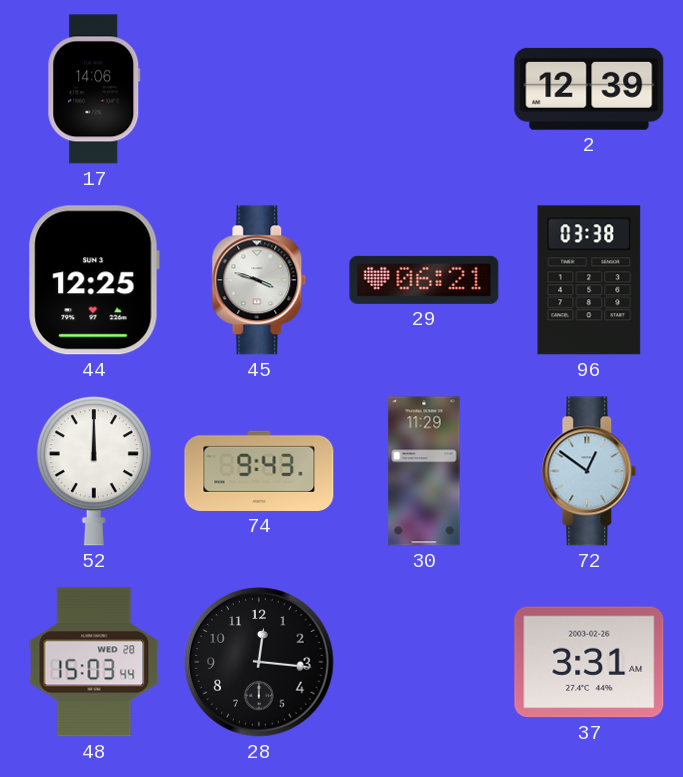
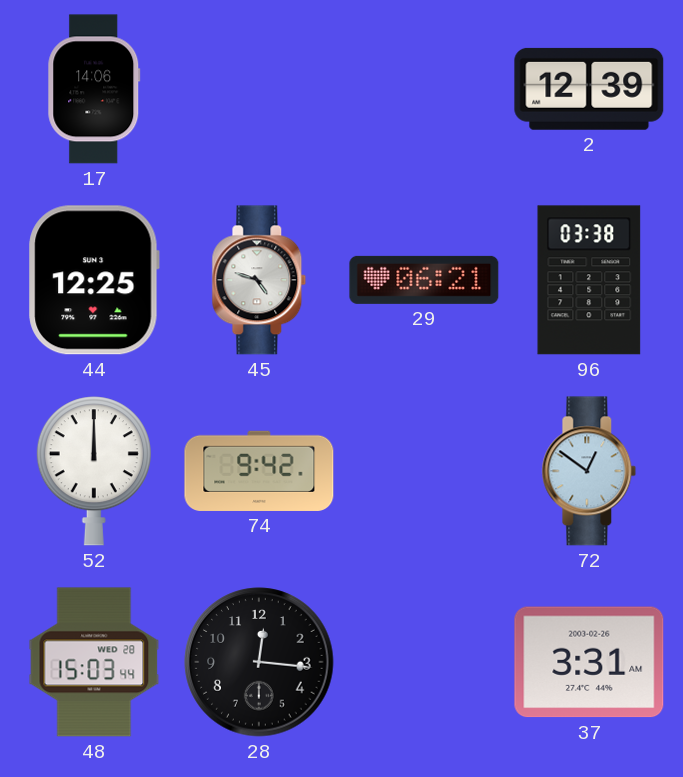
45: 3:48 -> 4:48
74: 9:43 -> 9:42
30: 11:29 -> none
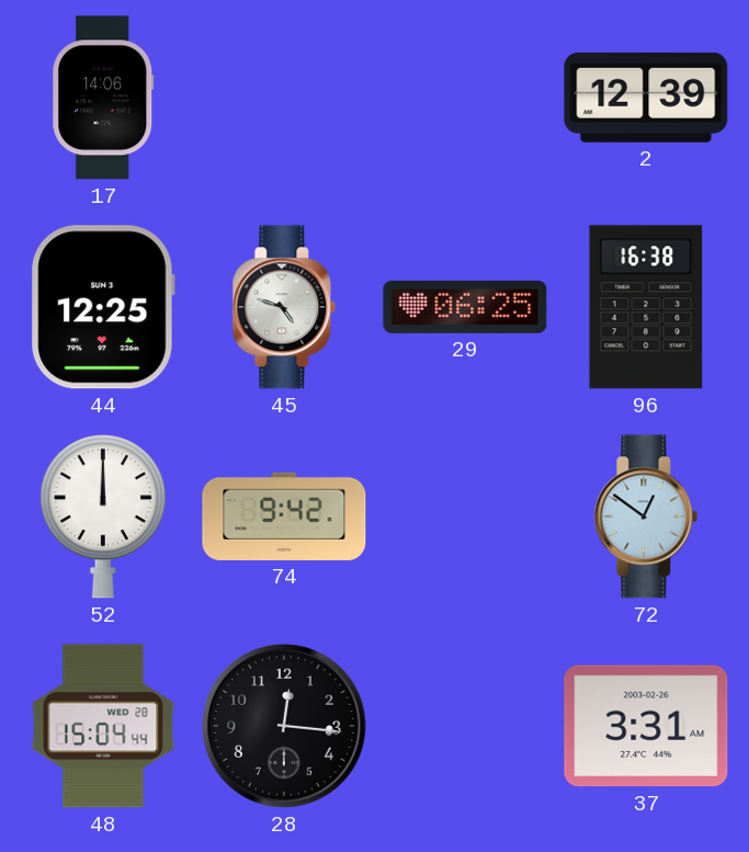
29: 06:21 -> 06:25
96: 03:38 -> 16:38
48: 15:03 -> 15:04
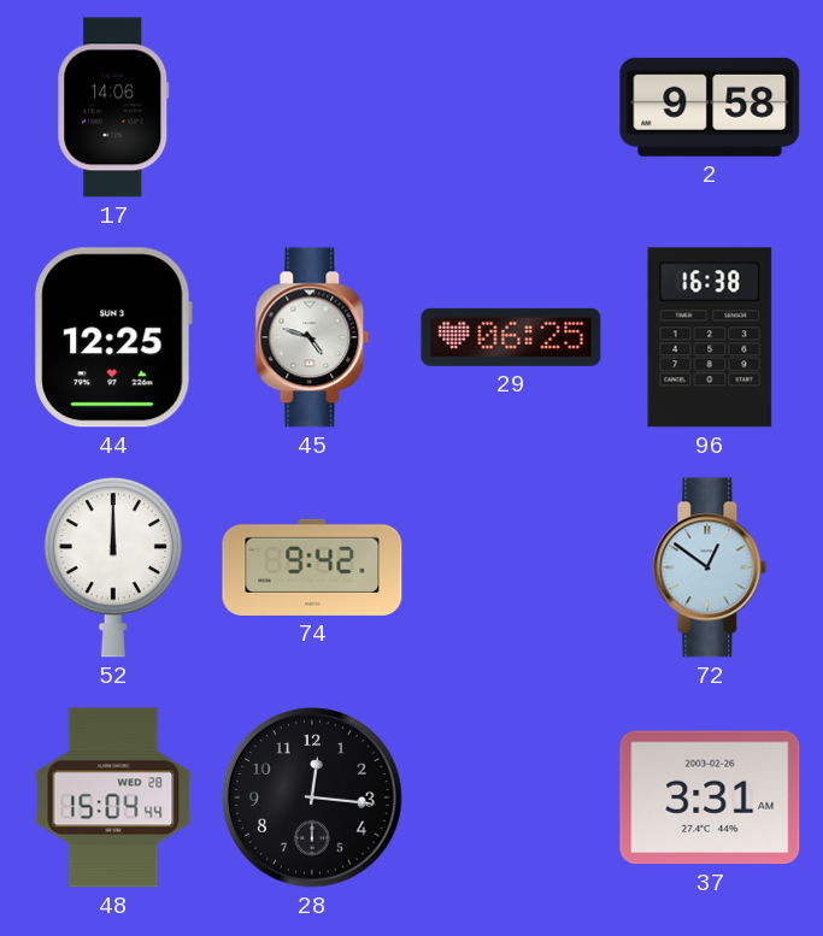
2: 12:39 -> 9:58
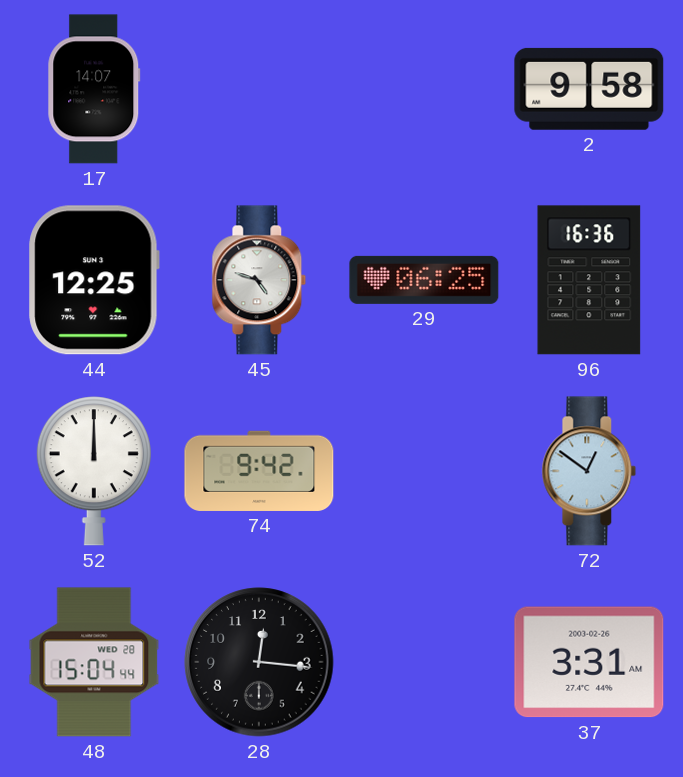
17: 14:06 -> 14:07
96: 16:38 -> 16:36
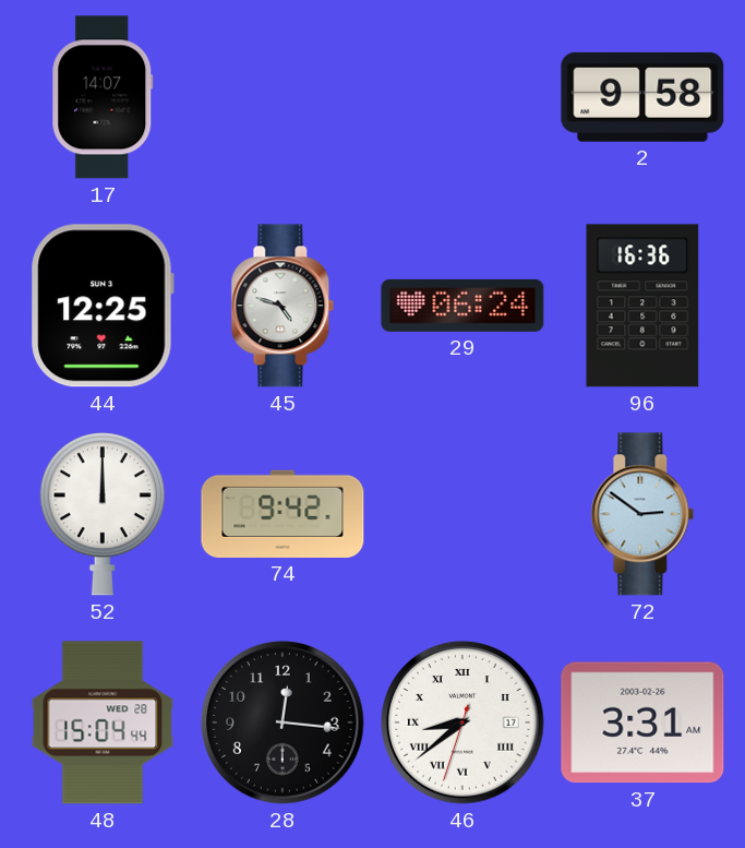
29: 06:25 -> 06:24
72: 12:51 -> 2:51
46: none -> 8:38
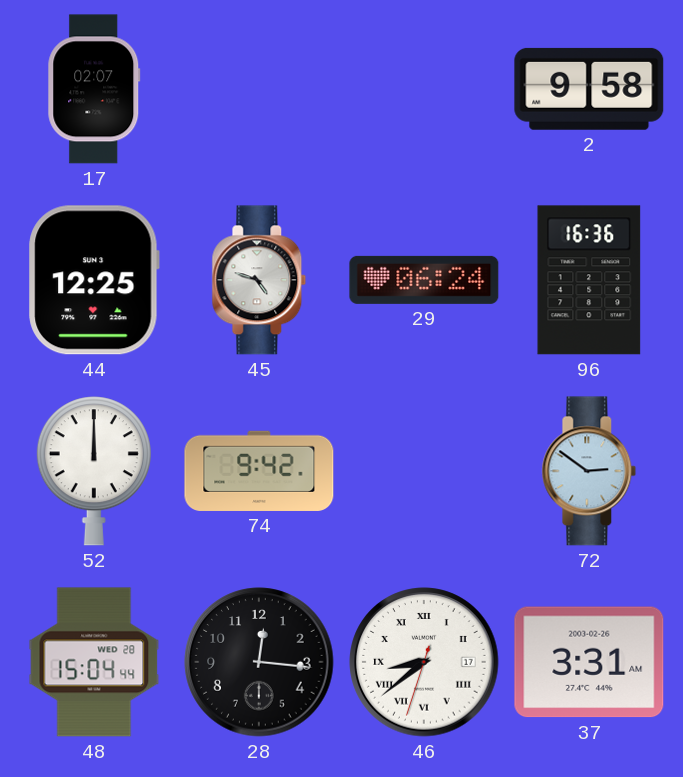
17: 14:07 -> 02:07
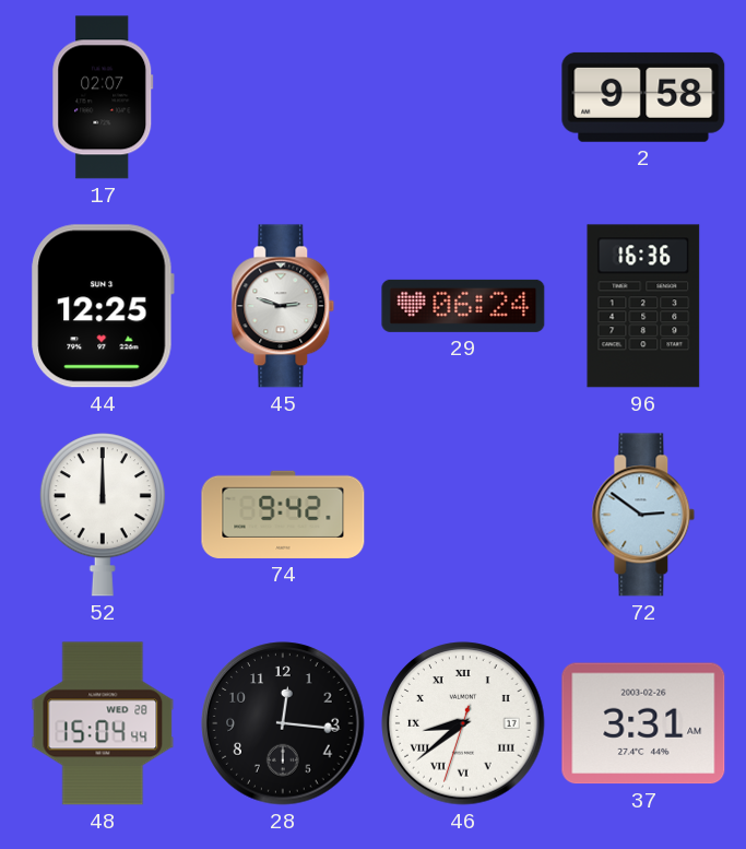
45: 4:48 -> 2:48
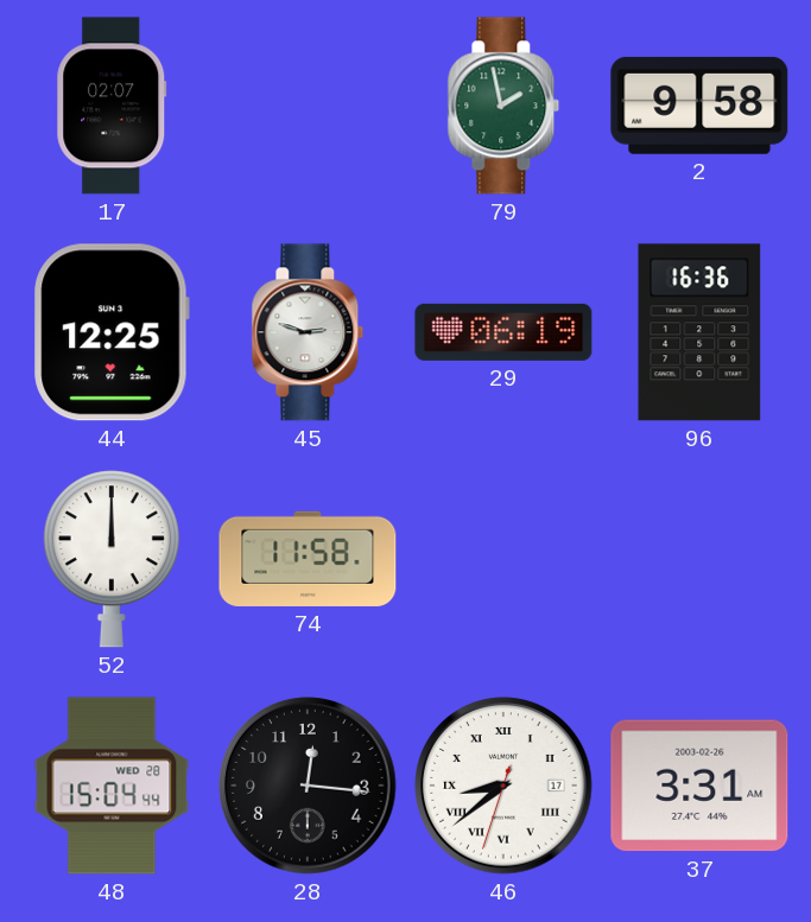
79: none -> 1:58
29: 06:24 -> 06:19
74: 9:42 -> 11:58
72: 2:51 -> none
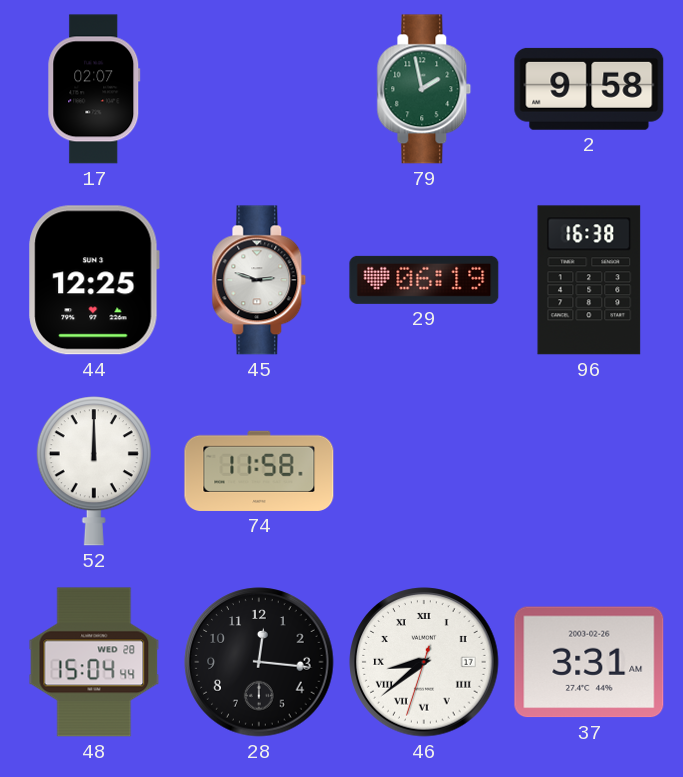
96: 16:36 -> 16:38
